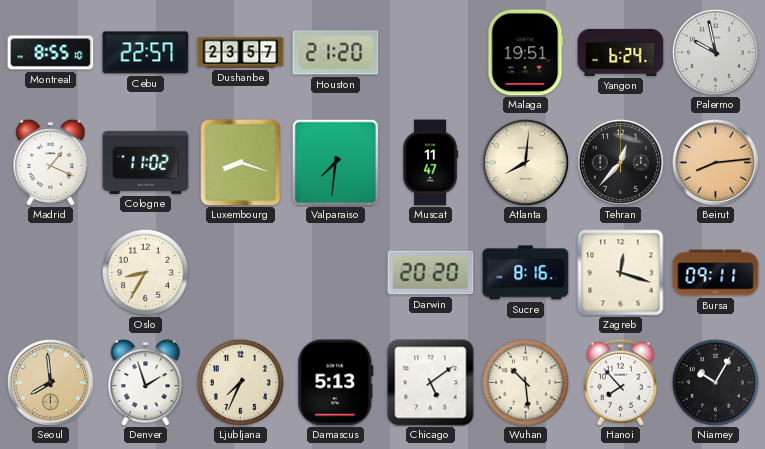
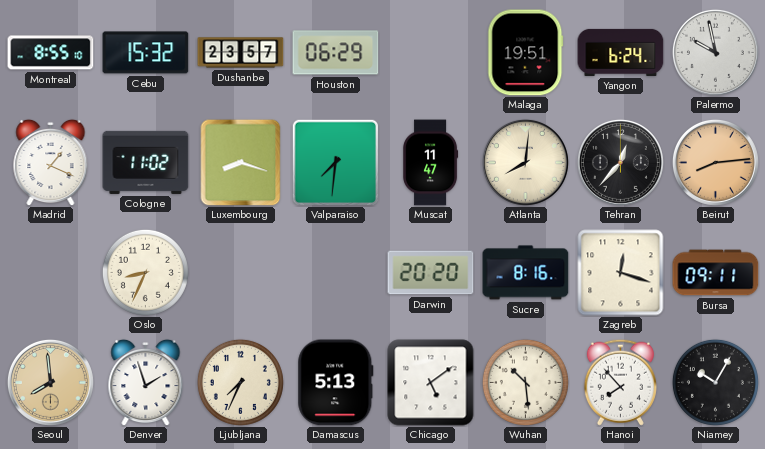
Cebu: 22:57 -> 15:32
Houston: 21:20 -> 06:29
Oslo: 8:35 -> 8:34
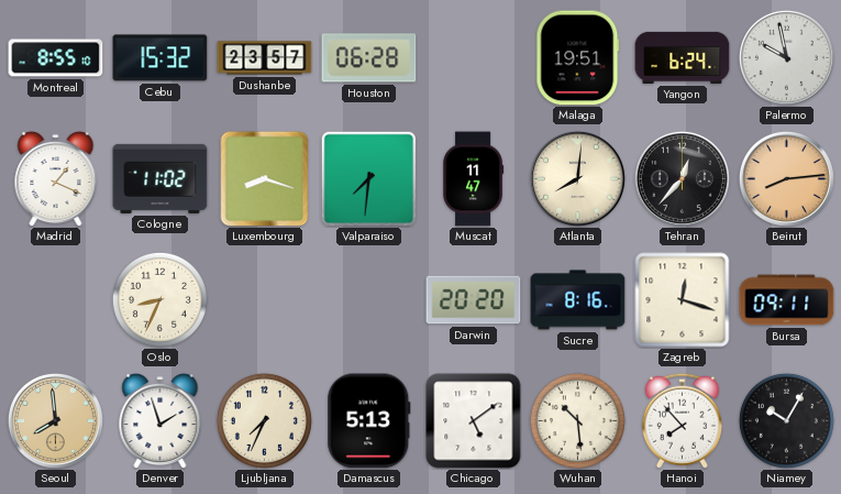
Houston: 06:29 -> 06:28
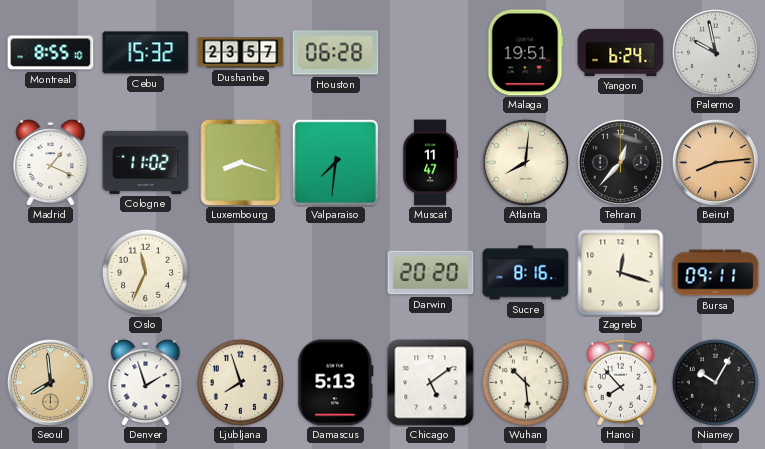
Oslo: 8:34 -> 11:34
Ljubljana: 7:34 -> 7:57
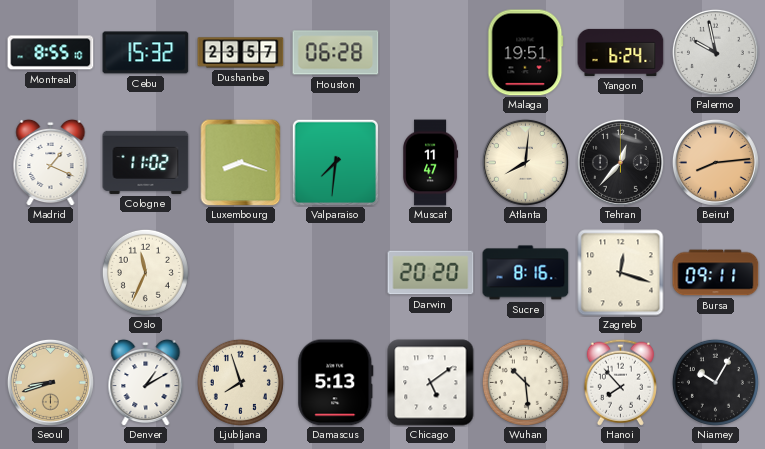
Seoul: 7:59 -> 8:42
Denver: 1:57 -> 1:10
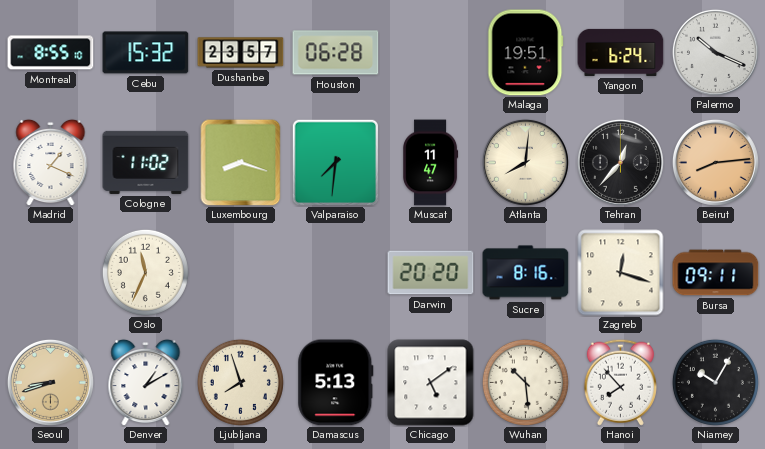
Palermo: 9:58 -> 10:19
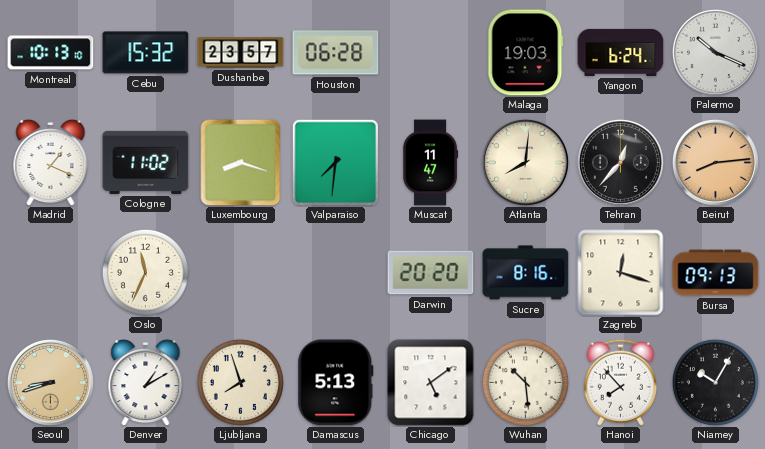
Montreal: 8:55 -> 10:13
Malaga: 19:51 -> 19:03
Bursa: 09:11 -> 09:13
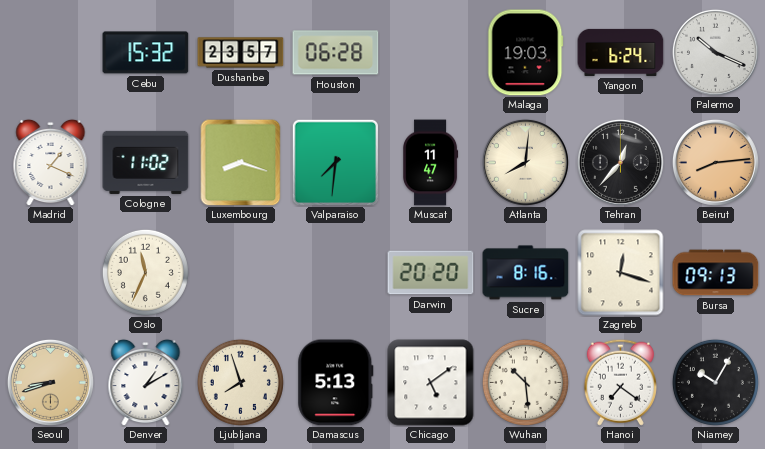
Montreal: 10:13 -> none
Hanoi: 7:53 -> 7:21
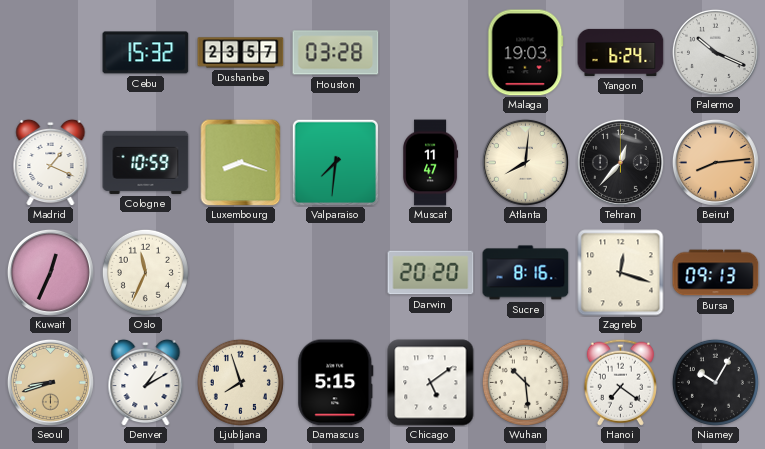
Houston: 06:28 -> 03:28
Cologne: 11:02 -> 10:59
Kuwait: none -> 12:34
Damascus: 5:13 -> 5:15
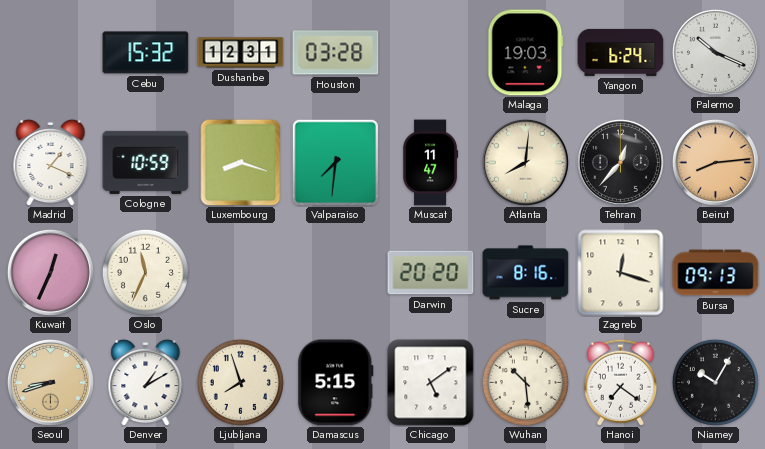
Dushanbe: 23:57 -> 12:31
